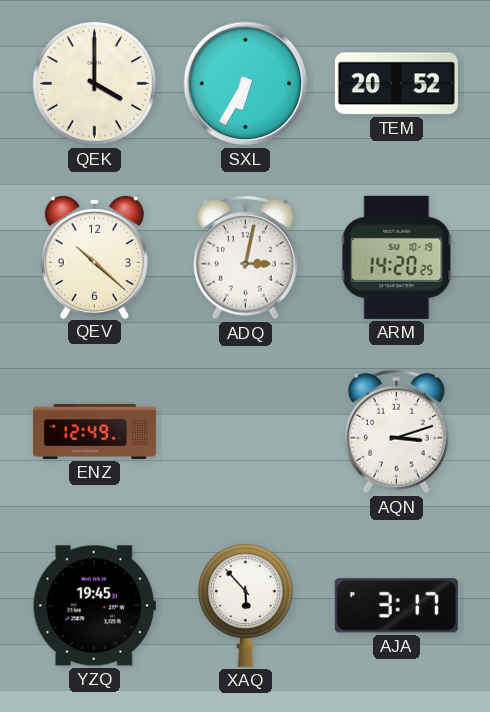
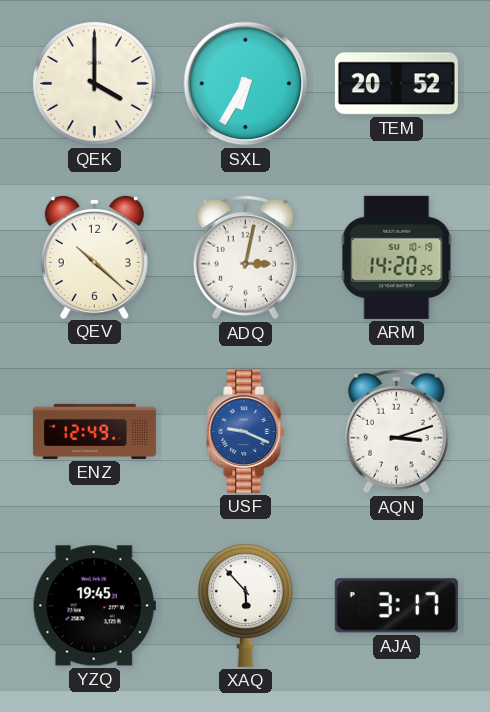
USF: none -> 9:19
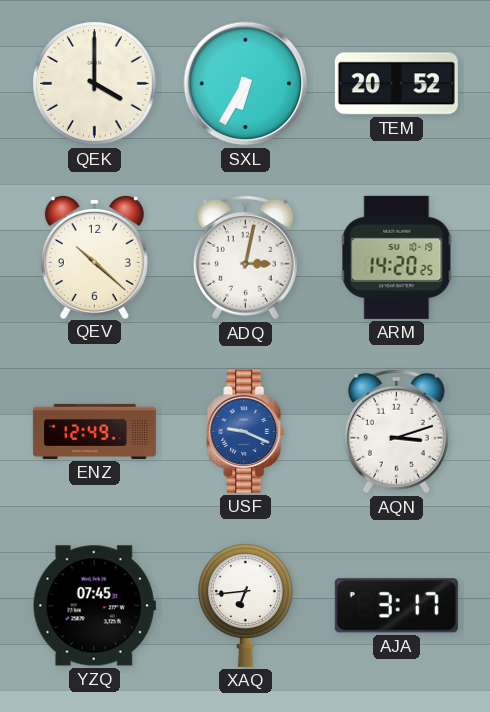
YZQ: 19:45 -> 07:45
XAQ: 5:53 -> 6:44
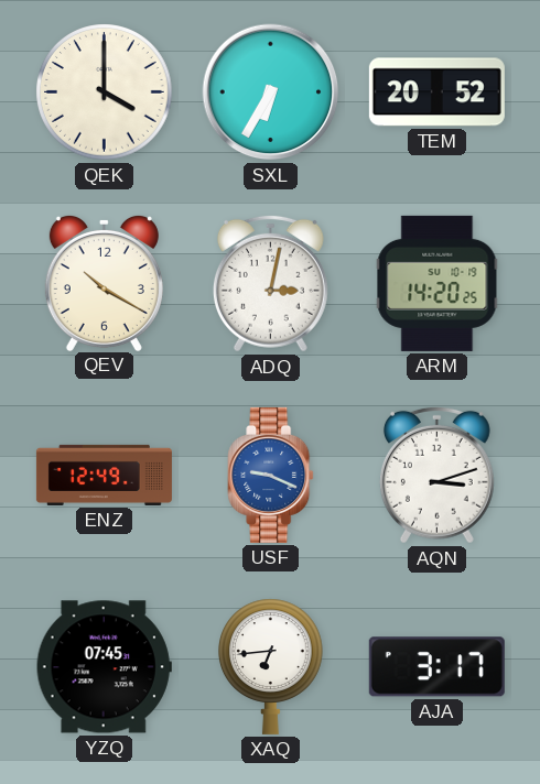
QEV: 10:22 -> 10:20
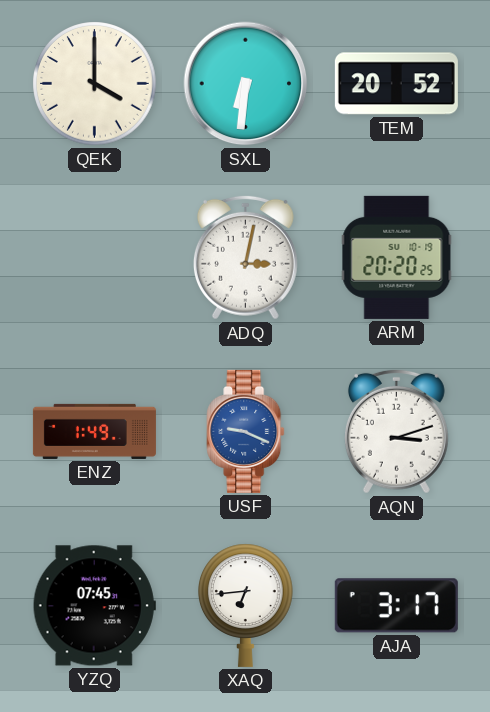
SXL: 6:35 -> 6:31
QEV: 10:20 -> none
ARM: 14:20 -> 20:20
ENZ: 12:49 -> 1:49
